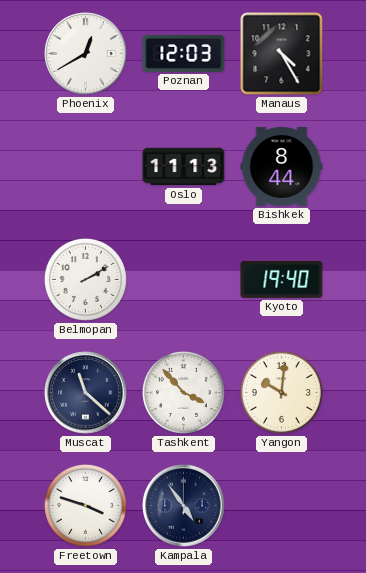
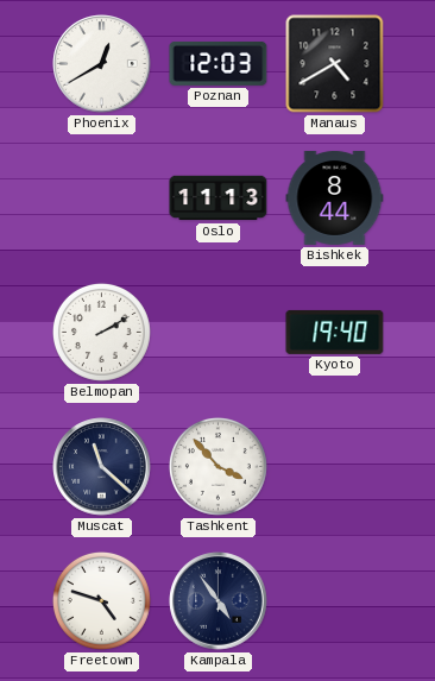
Manaus: 4:25 -> 4:40
Yangon: 10:01 -> none
Freetown: 3:48 -> 4:48
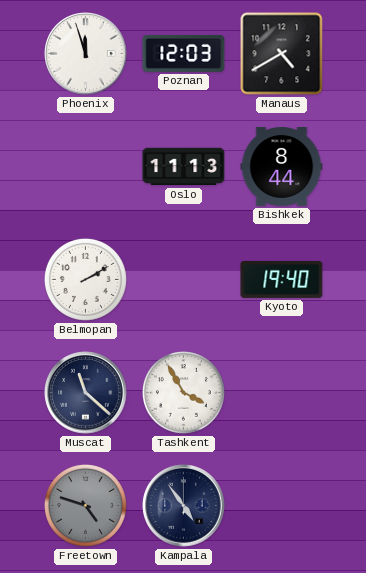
Phoenix: 12:40 -> 11:57
Tashkent: 3:53 -> 3:55
Freetown dial: white -> grey
